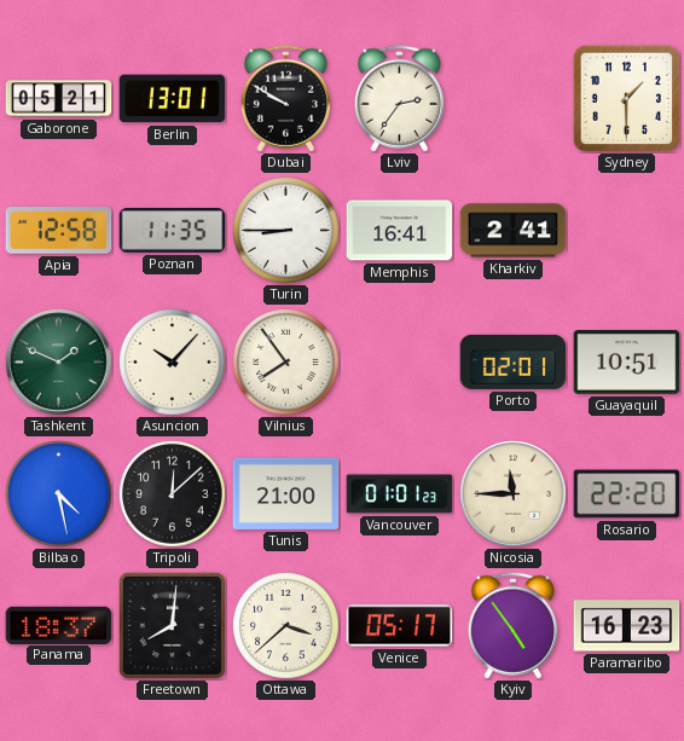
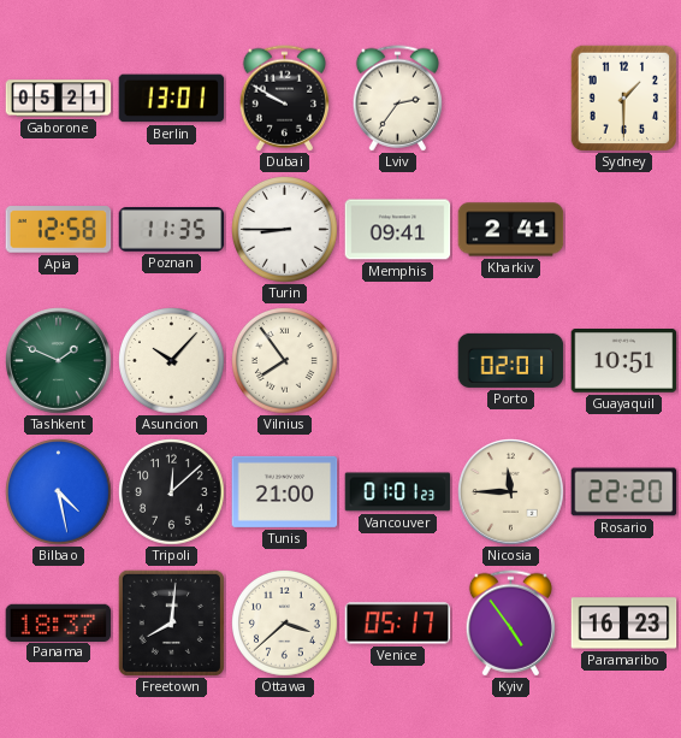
Memphis: 16:41 -> 09:41
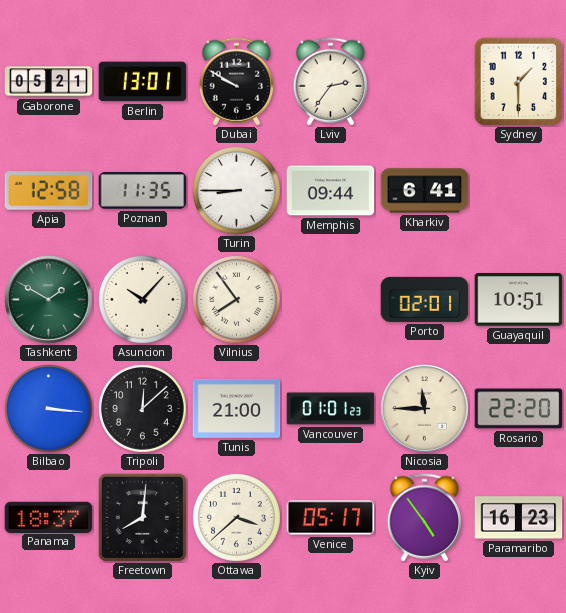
Memphis: 09:41 -> 09:44
Kharkiv: 2:41 -> 6:41
Tashkent: 1:49 -> 1:50
Bilbao: 4:28 -> 3:16
